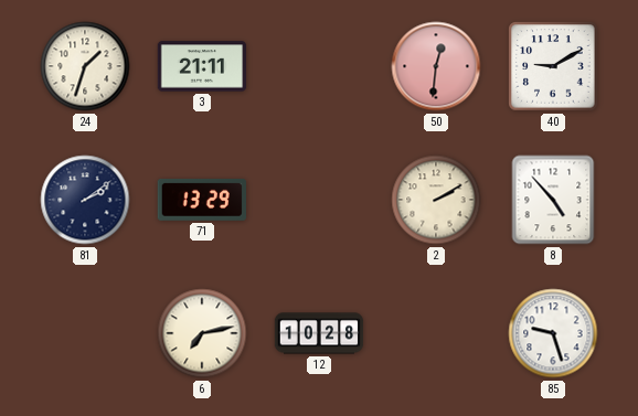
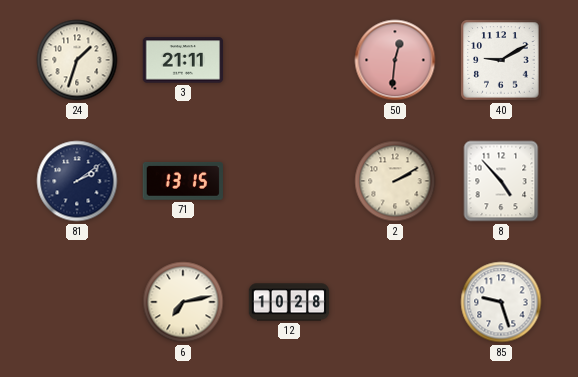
71: 13:29 -> 13:15
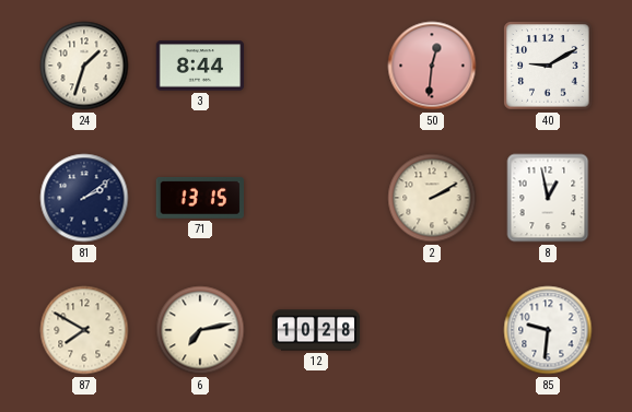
3: 21:11 -> 8:44
8: 4:53 -> 12:58
87: none -> 7:50
85: 9:27 -> 9:31
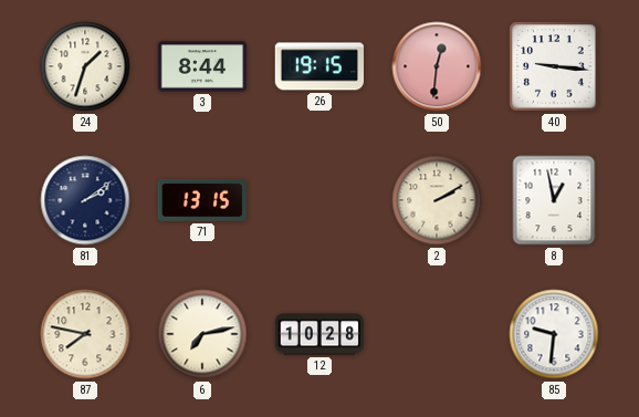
26: none -> 19:15
40: 9:10 -> 9:16
87: 7:50 -> 7:47
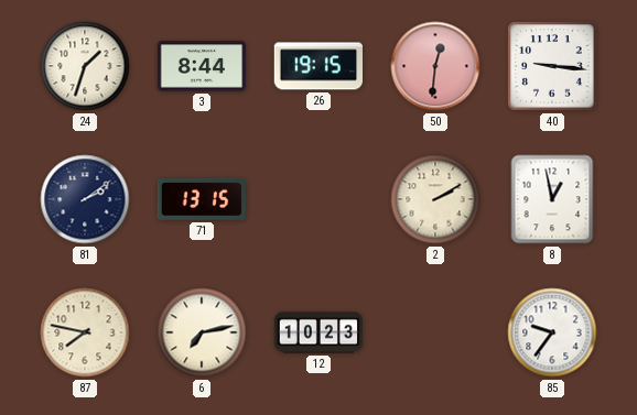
12: 10:28 -> 10:23
85: 9:31 -> 9:36
